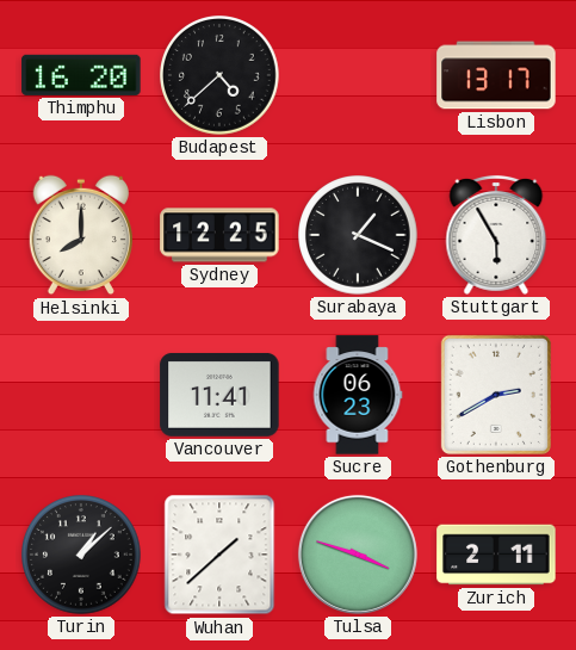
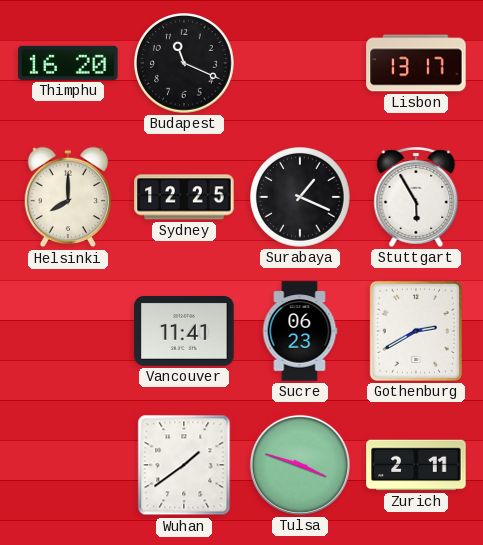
Budapest: 4:38 -> 11:19
Turin: 1:08 -> none
Wuhan: 1:38 -> 1:39
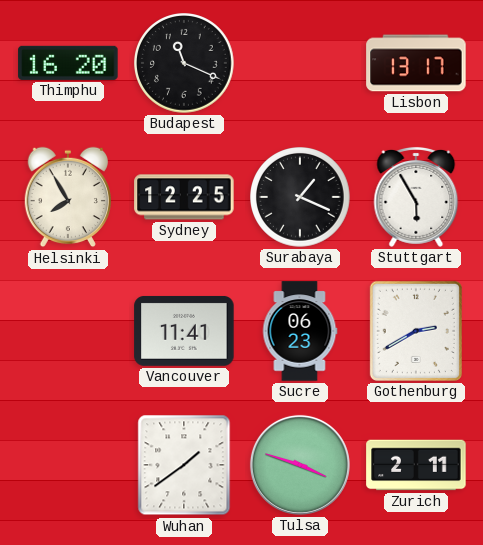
Helsinki: 8:00 -> 7:55
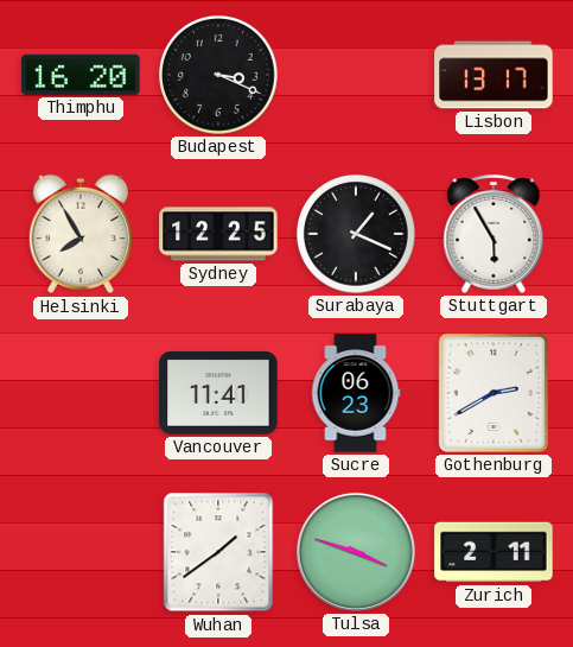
Budapest: 11:19 -> 3:19
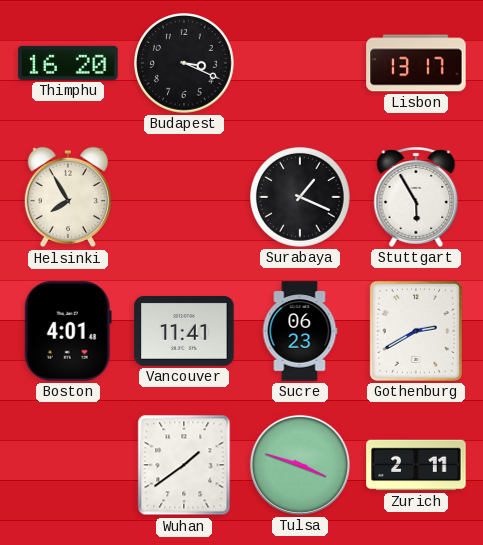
Sydney: 12:25 -> none
Boston: none -> 4:01
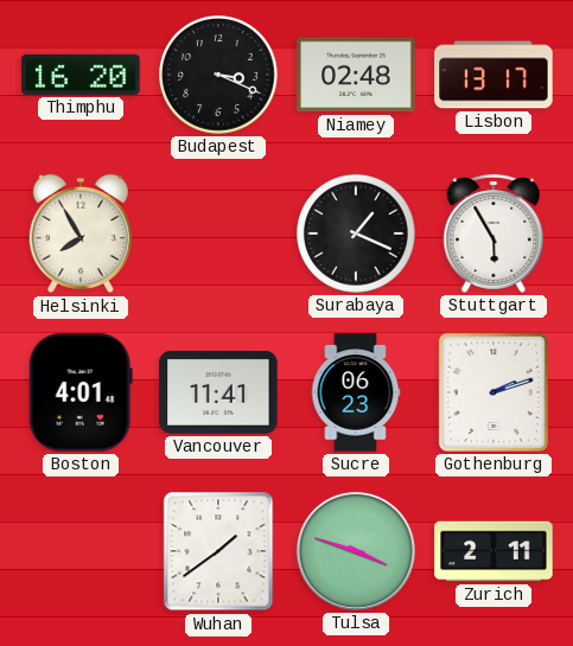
Niamey: none -> 02:48
Gothenburg: 2:40 -> 2:12
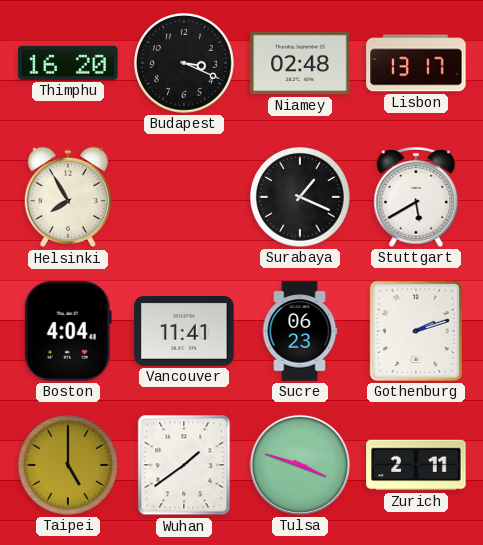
Stuttgart: 5:55 -> 5:40
Boston: 4:01 -> 4:04
Taipei: none -> 5:00
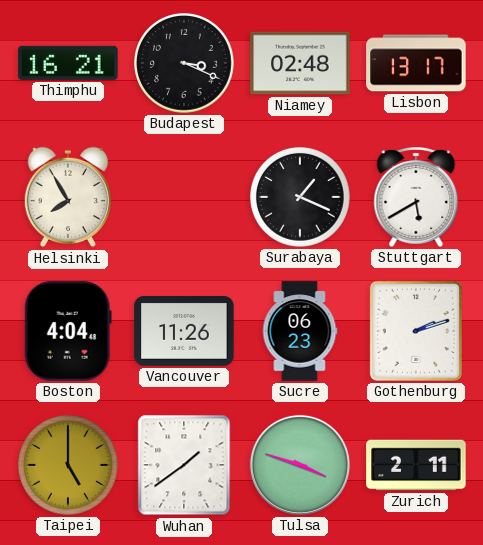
Thimphu: 16:20 -> 16:21
Vancouver: 11:41 -> 11:26
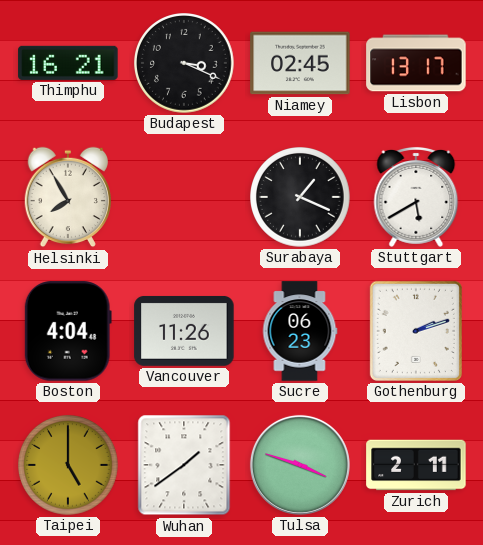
Niamey: 02:48 -> 02:45
